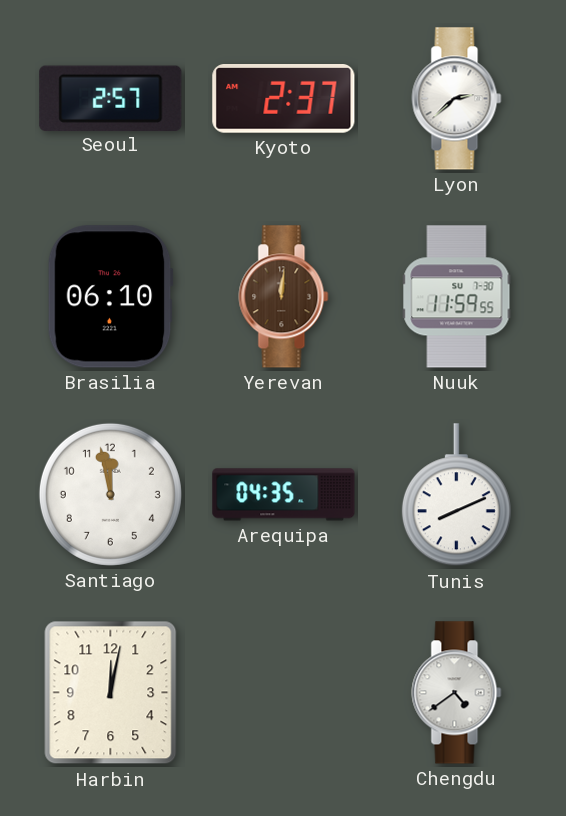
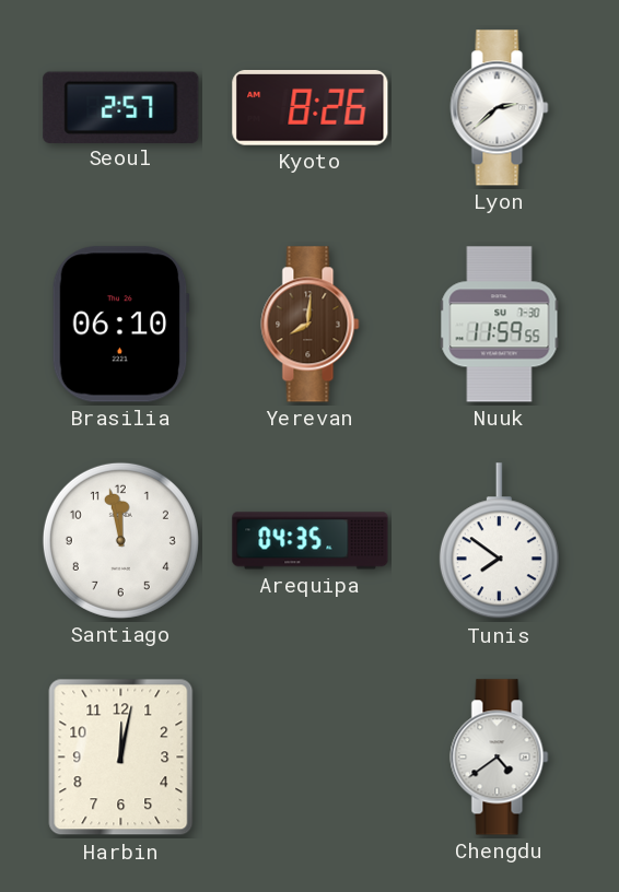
Kyoto: 2:37 -> 8:26
Yerevan: 12:01 -> 8:01
Tunis: 8:11 -> 7:51
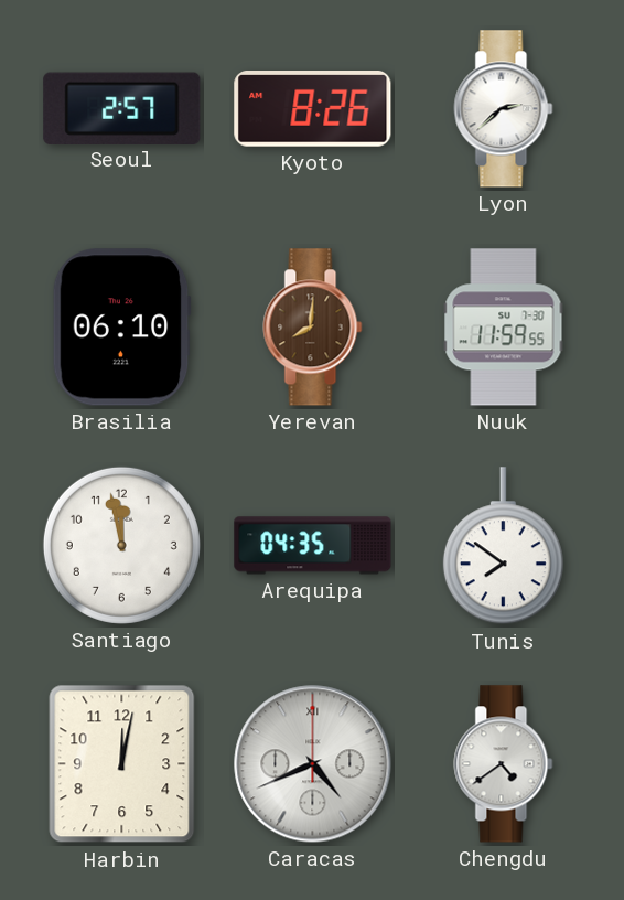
Caracas: none -> 4:41
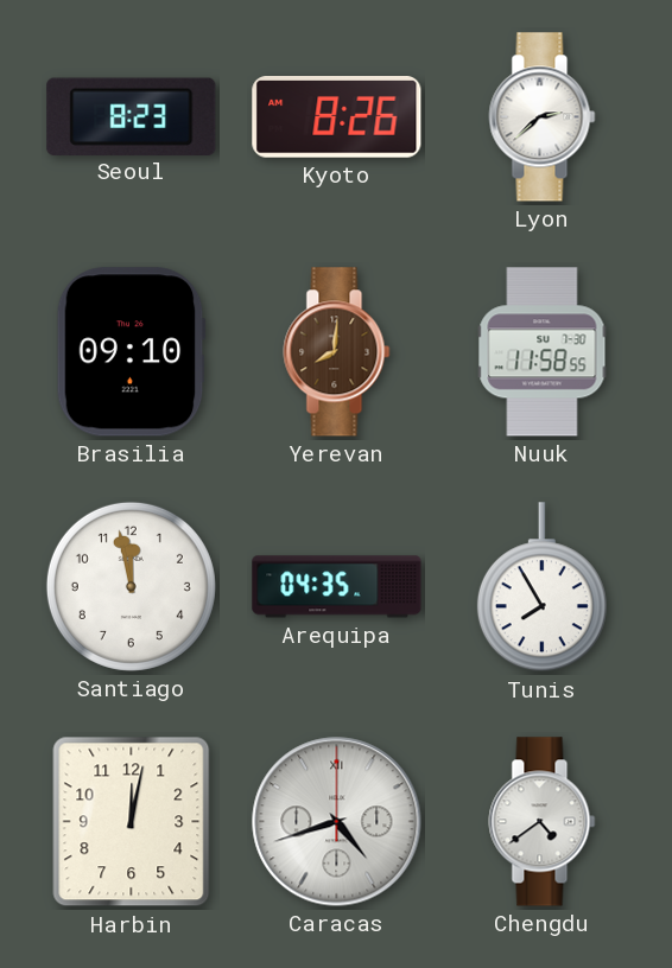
Seoul: 2:57 -> 8:23
Brasilia: 06:10 -> 09:10
Nuuk: 11:59 -> 11:58
Tunis: 7:51 -> 7:55
Caracas: 4:41 -> 4:42
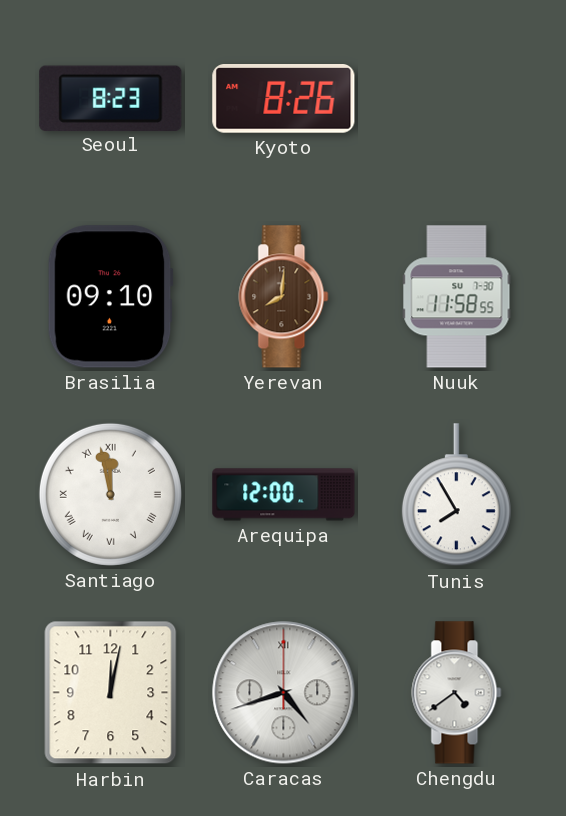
Lyon: 2:38 -> none
Santiago numerals: Arabic -> Roman
Arequipa: 04:35 -> 12:00
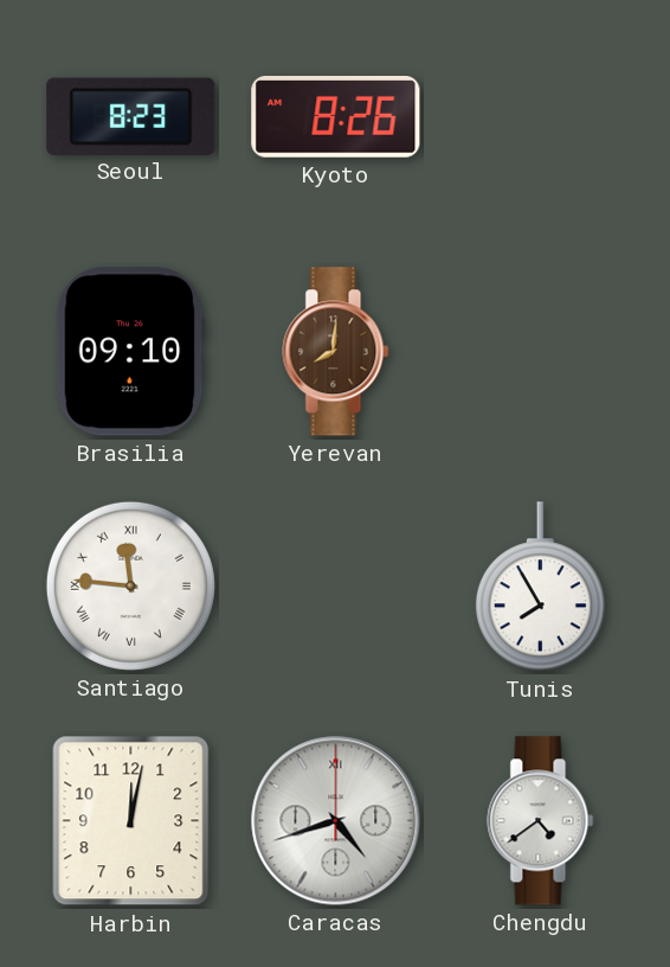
Nuuk: 11:58 -> none
Santiago: 11:58 -> 11:46
Arequipa: 12:00 -> none
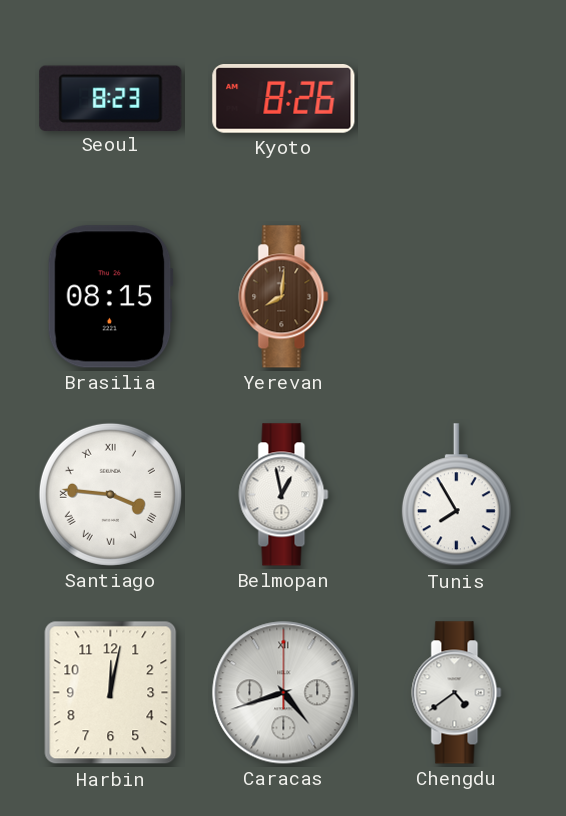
Brasilia: 09:10 -> 08:15
Santiago: 11:46 -> 3:46
Belmopan: none -> 12:58
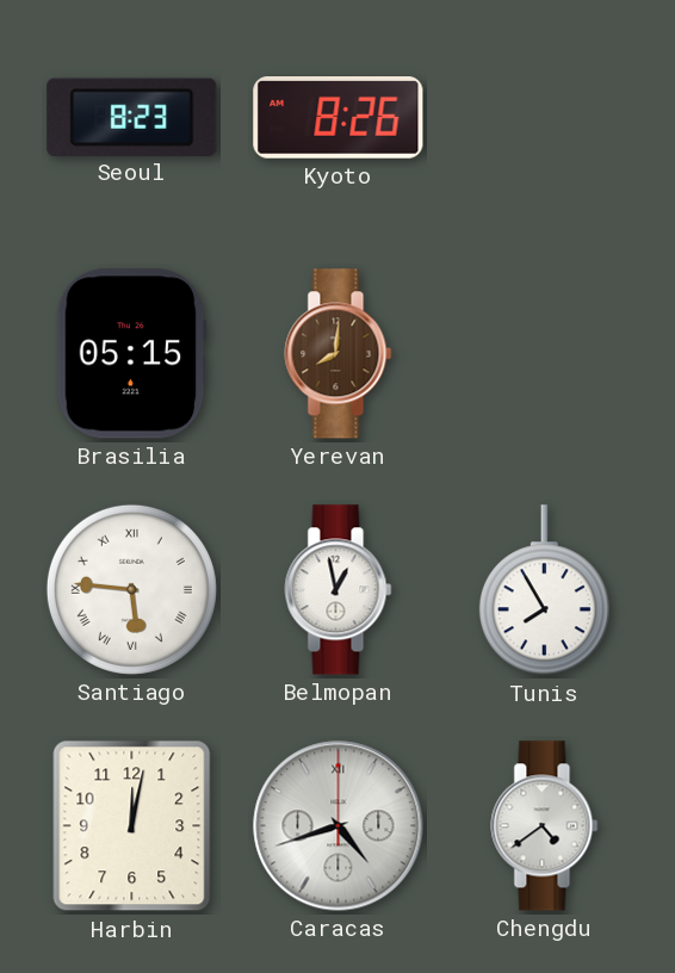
Brasilia: 08:15 -> 05:15
Santiago: 3:46 -> 5:46
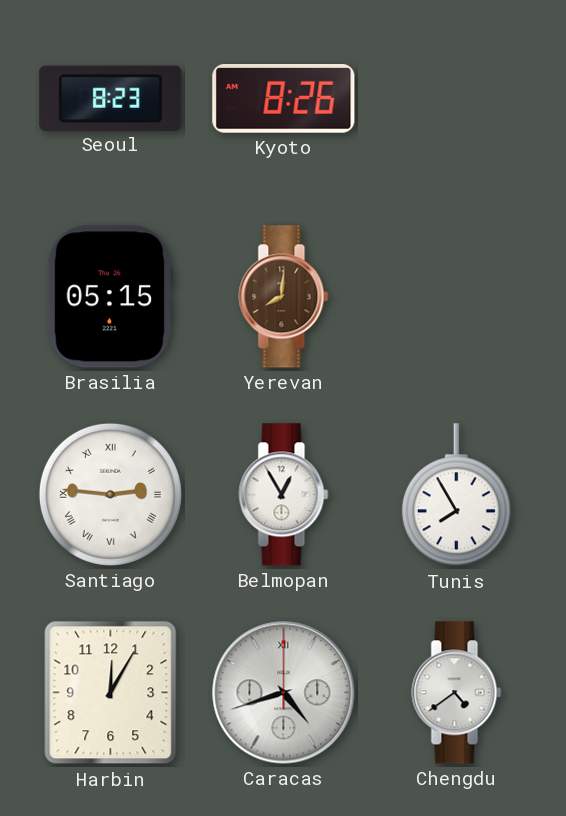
Santiago: 5:46 -> 2:46
Belmopan: 12:58 -> 12:55
Harbin: 12:02 -> 12:05
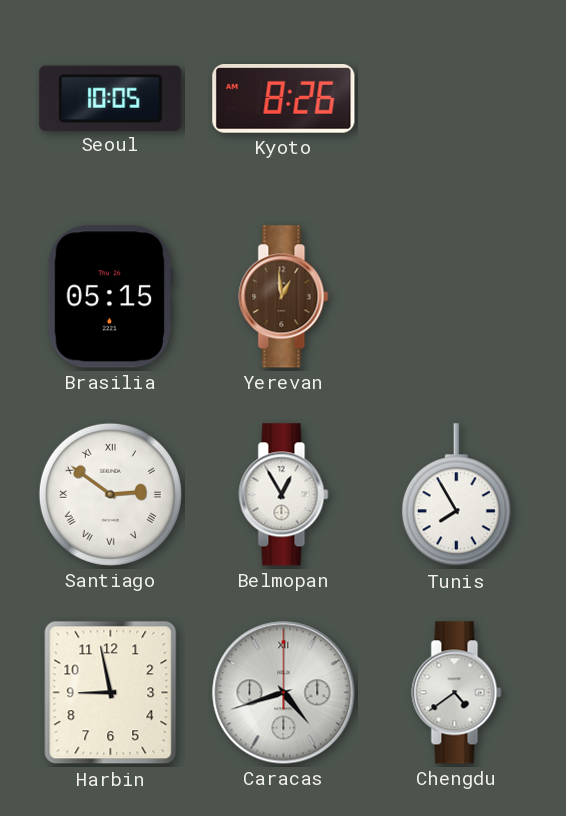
Seoul: 8:23 -> 10:05
Yerevan: 8:01 -> 12:59
Santiago: 2:46 -> 2:51
Harbin: 12:05 -> 8:58
